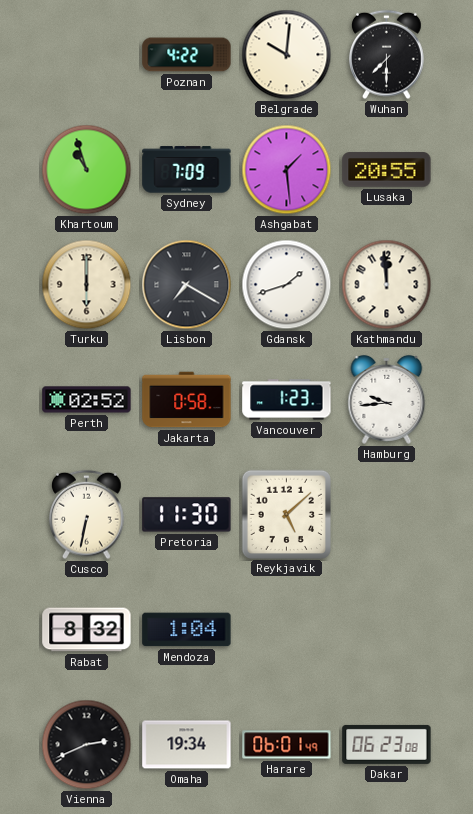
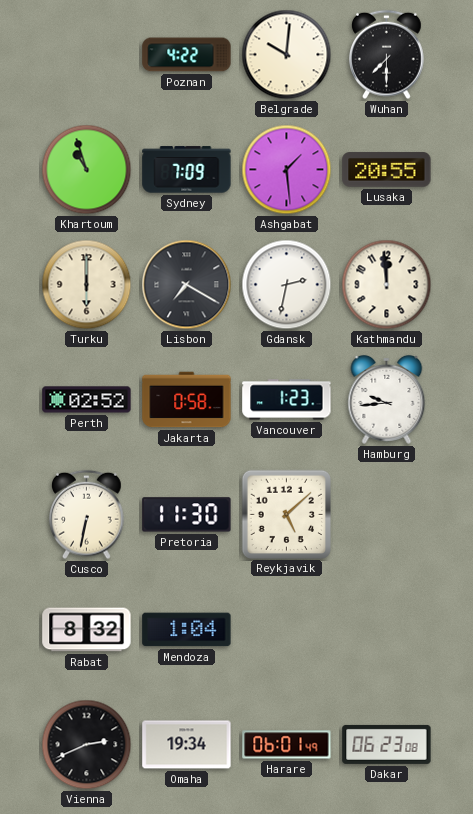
Gdansk: 1:42 -> 2:32
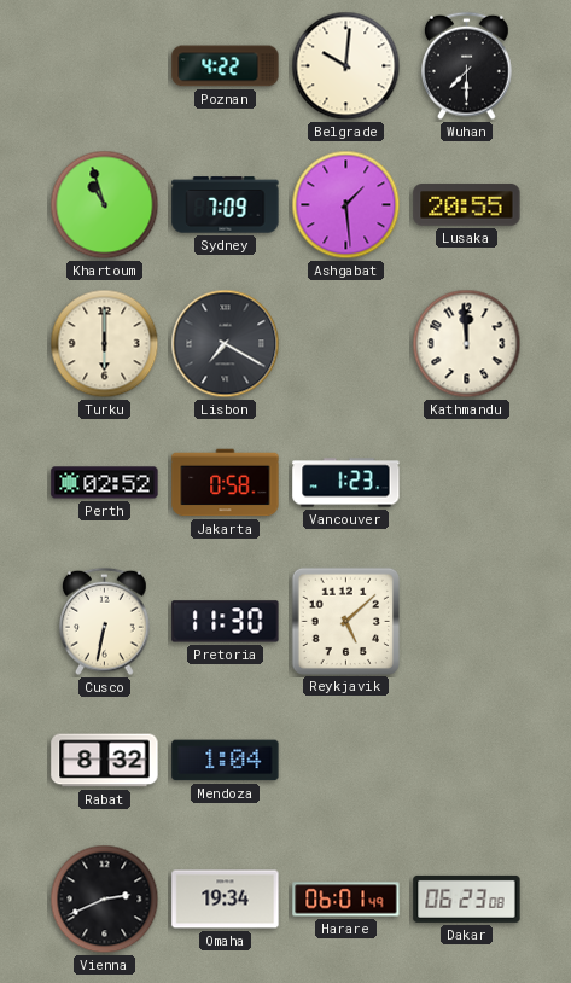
Gdansk: 2:32 -> none
Hamburg: 9:44 -> none
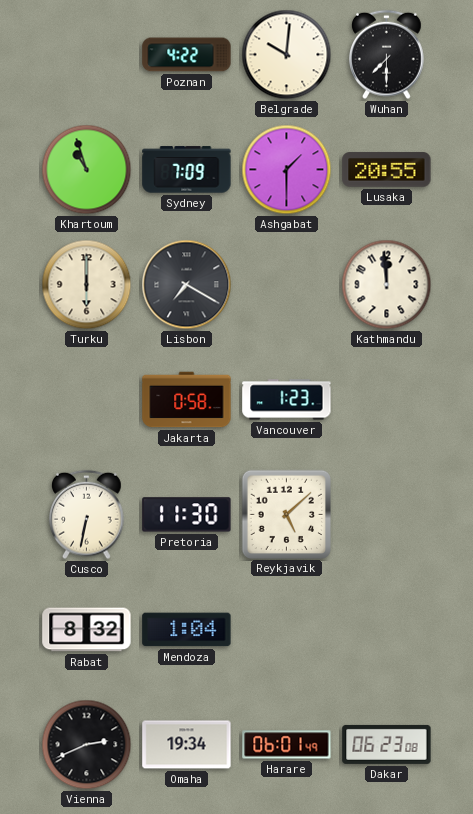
Ashgabat: 1:29 -> 1:30
Perth: 02:52 -> none
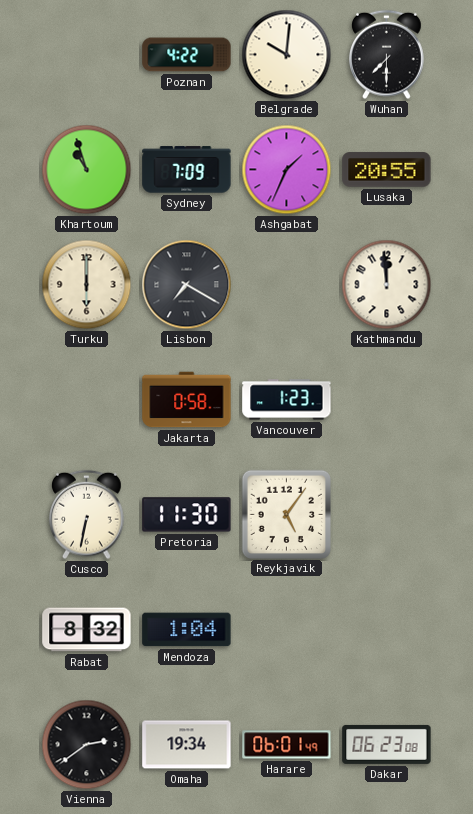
Ashgabat: 1:30 -> 1:34
Reykjavik: 5:08 -> 5:06
Vienna: 2:41 -> 2:39
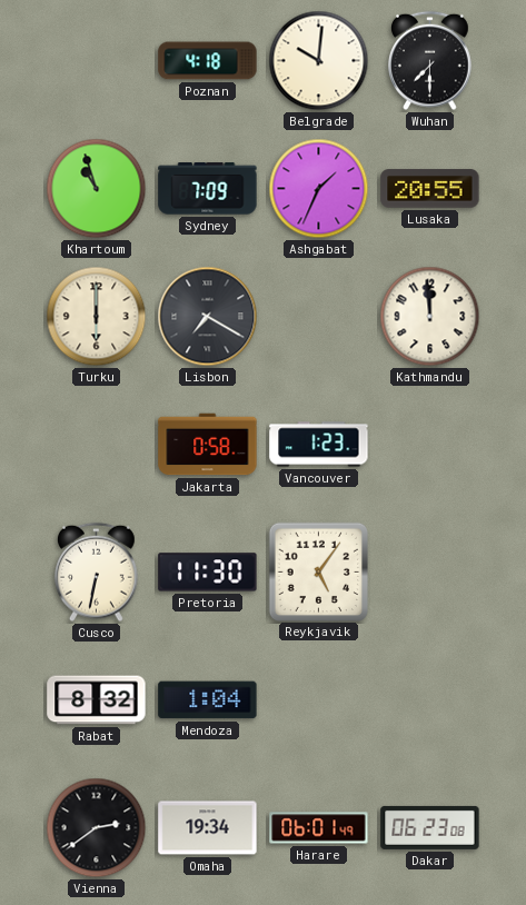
Poznan: 4:22 -> 4:18
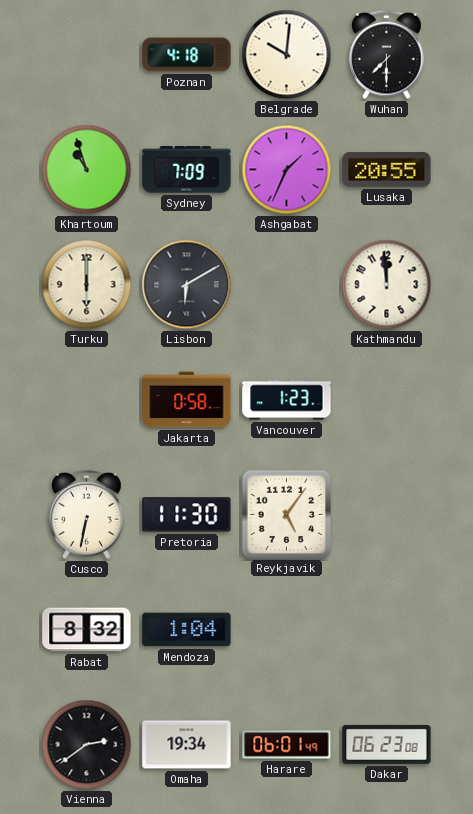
Lisbon: 7:20 -> 6:10
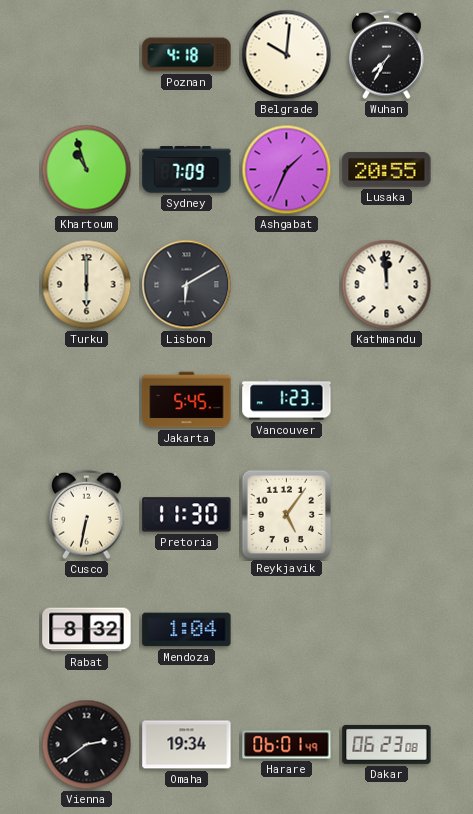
Wuhan: 7:30 -> 7:35
Jakarta: 0:58 -> 5:45
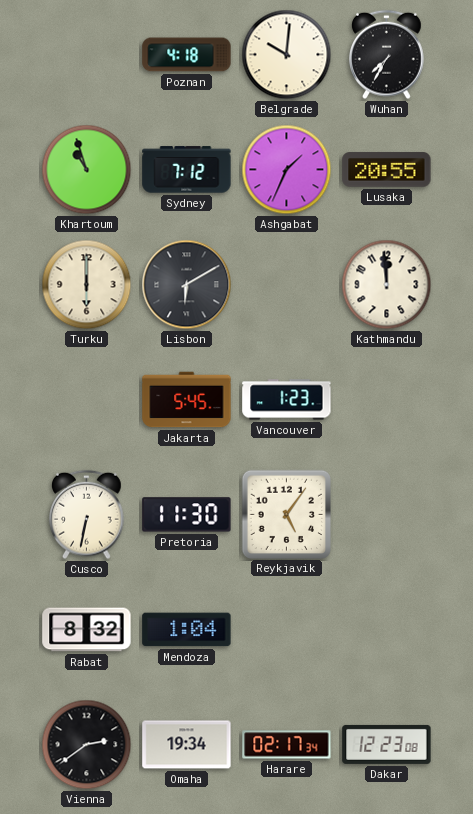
Sydney: 7:09 -> 7:12
Harare: 06:01 -> 02:17
Dakar: 06:23 -> 12:23
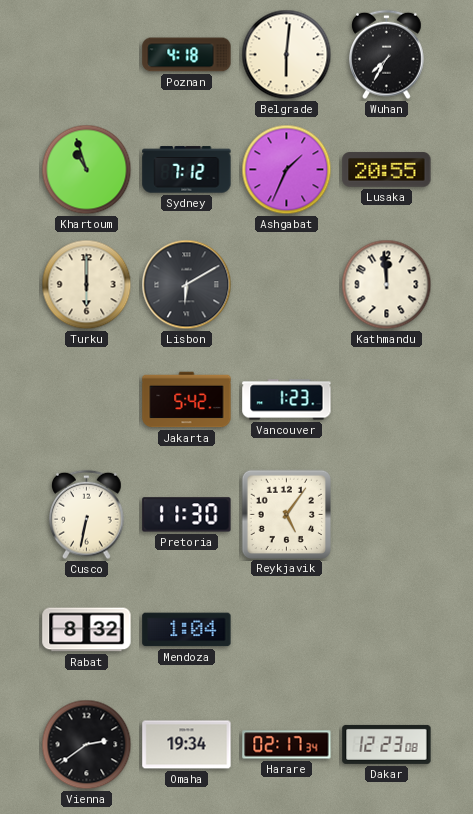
Belgrade: 10:01 -> 6:01
Jakarta: 5:45 -> 5:42
